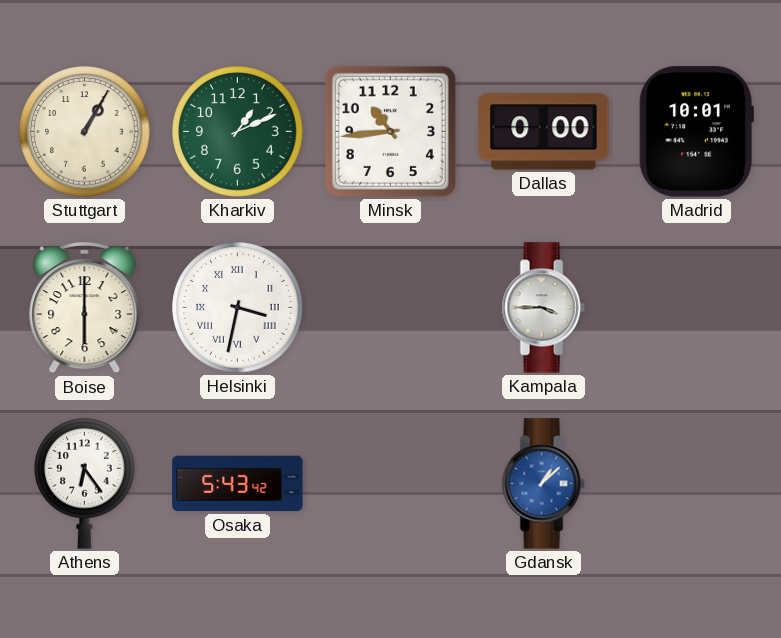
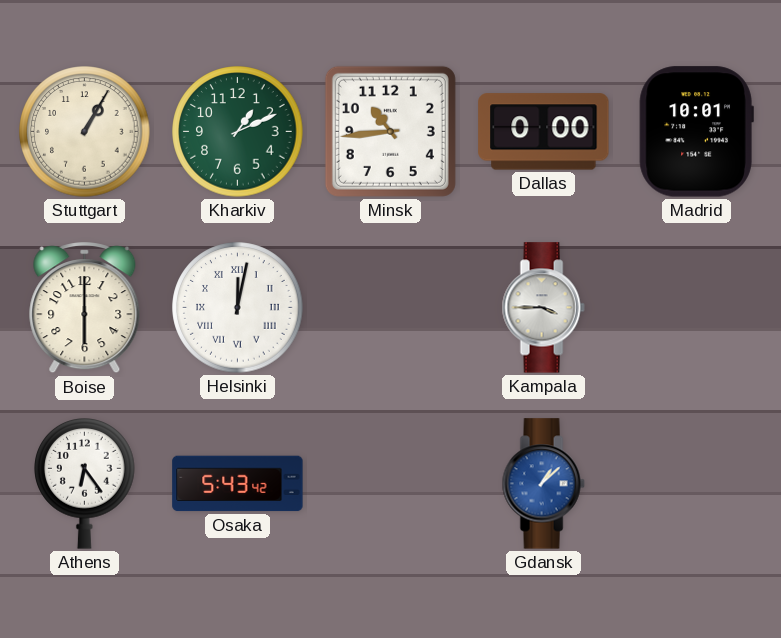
Helsinki: 3:32 -> 12:02
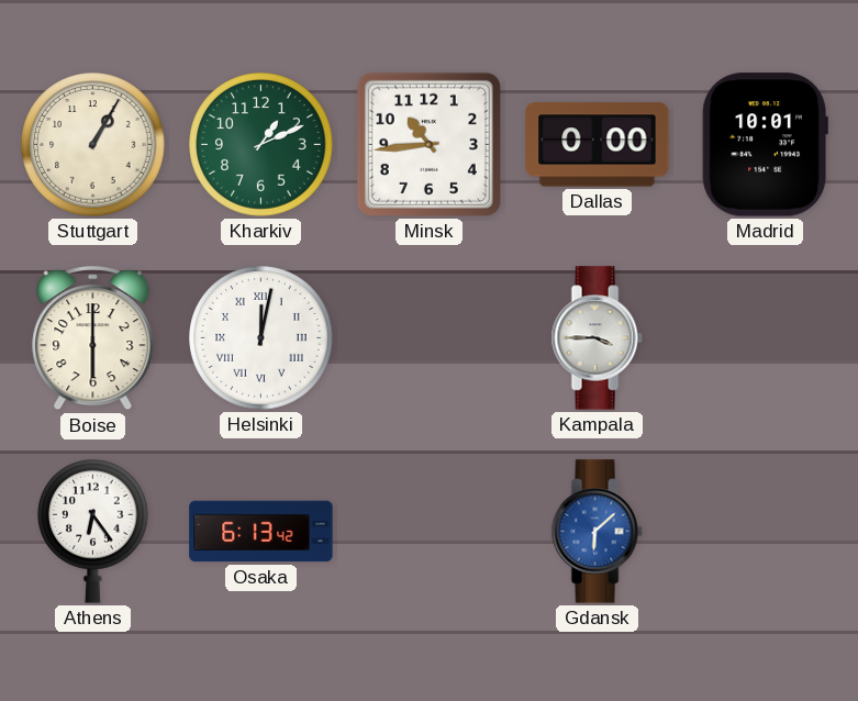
Osaka: 5:43 -> 6:13
Gdansk: 1:08 -> 6:08
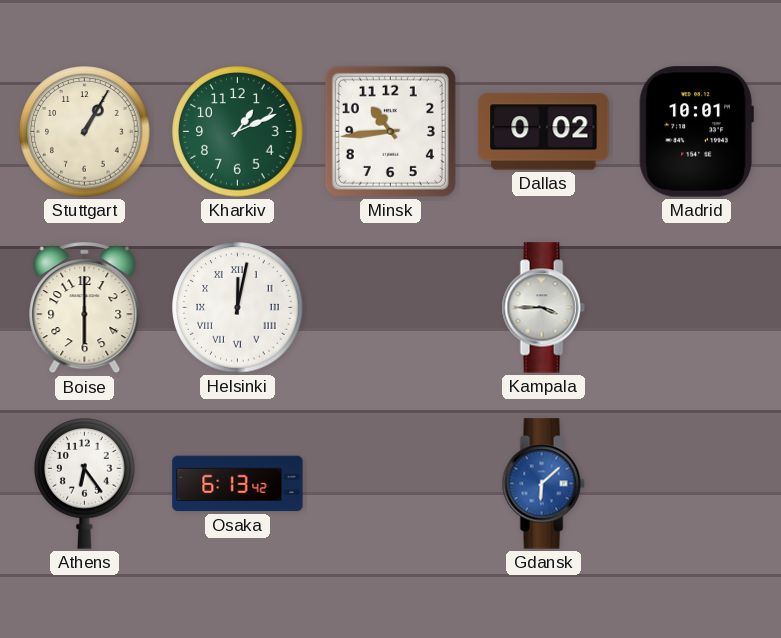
Dallas: 0:00 -> 0:02
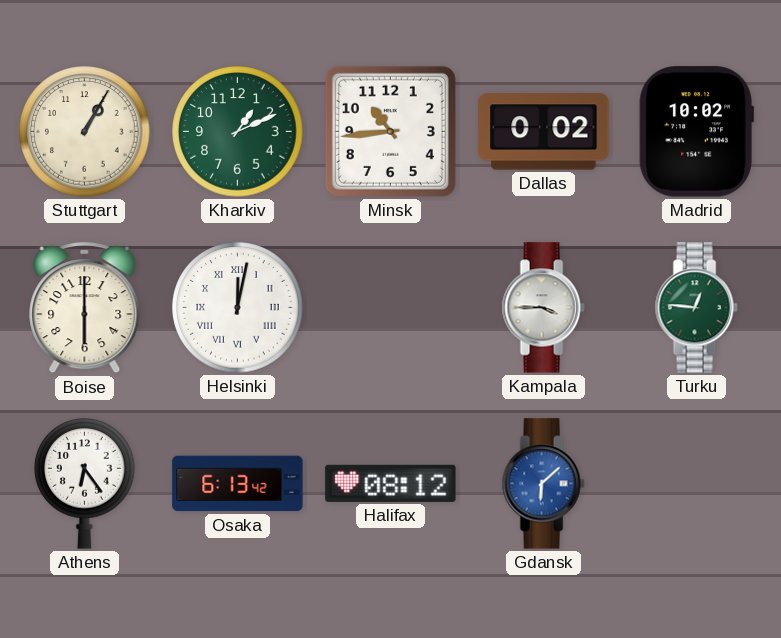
Madrid: 10:01 -> 10:02
Turku: none -> 12:46
Halifax: none -> 08:12
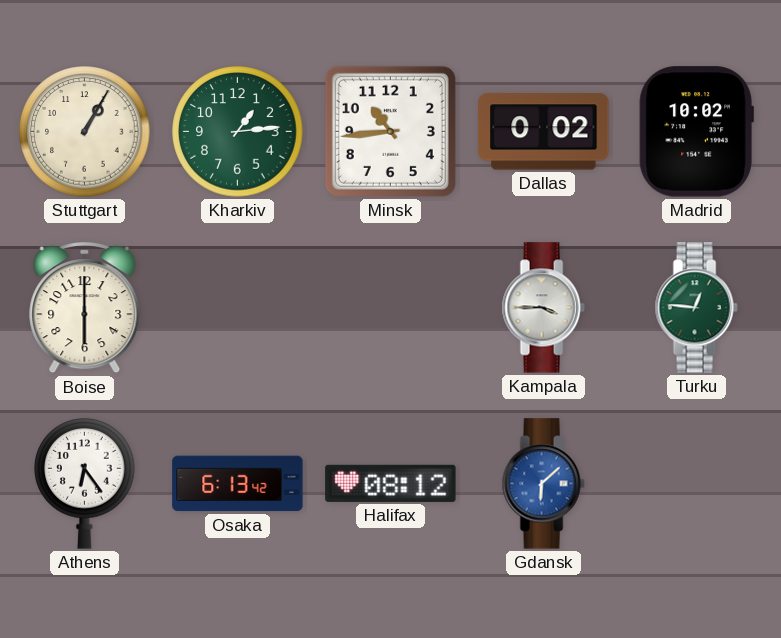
Kharkiv: 1:11 -> 1:14
Helsinki: 12:02 -> none
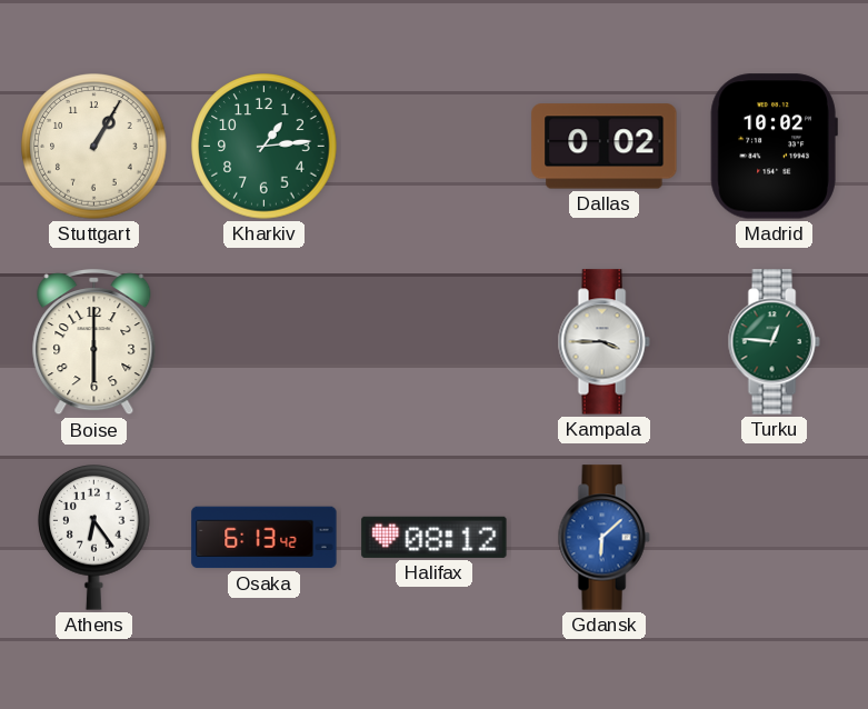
Minsk: 10:44 -> none
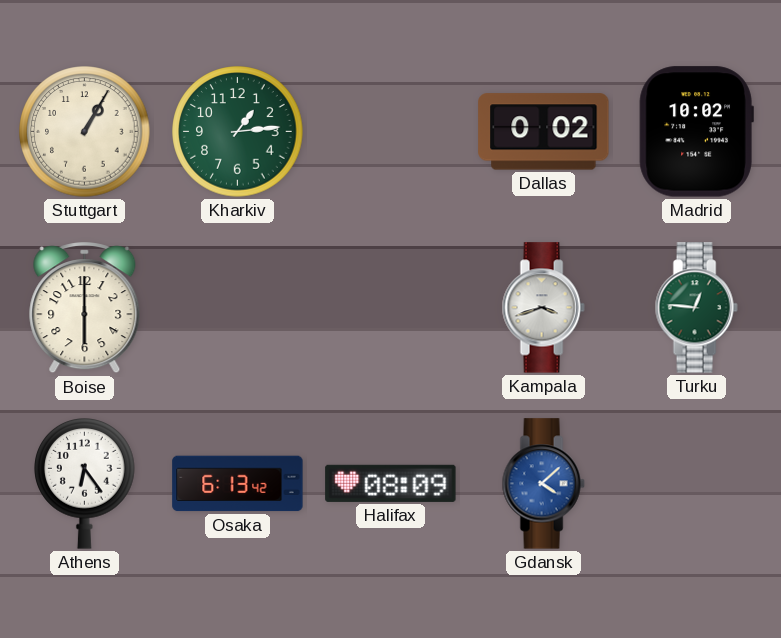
Kampala: 3:45 -> 3:42
Halifax: 08:12 -> 08:09
Gdansk: 6:08 -> 4:08
